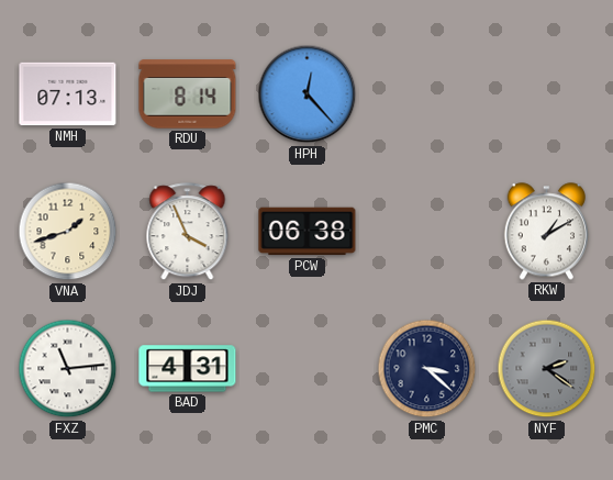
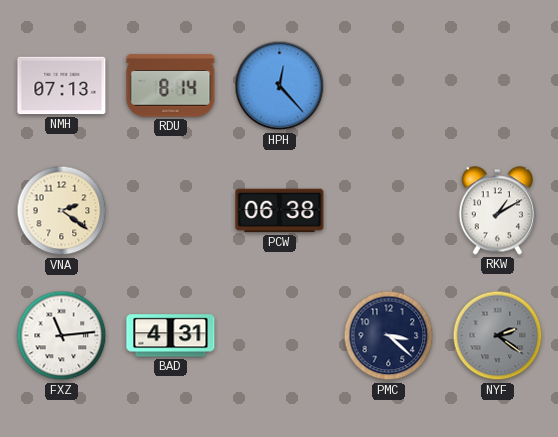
VNA: 1:42 -> 2:21
JDJ: 3:56 -> none
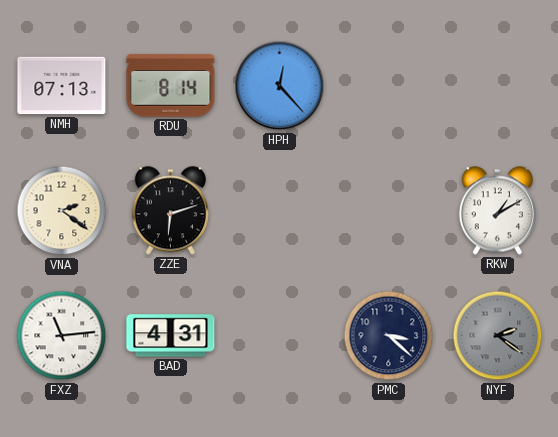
ZZE: none -> 6:12
PCW: 06:38 -> none
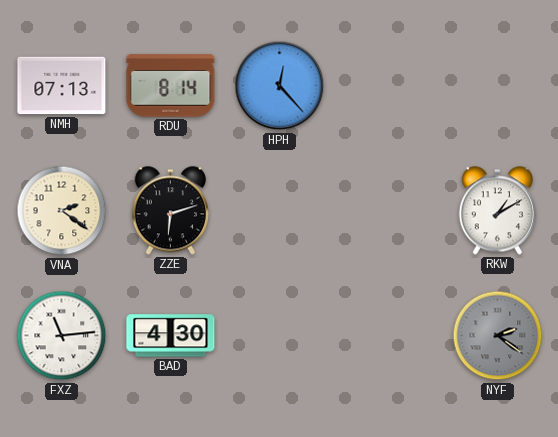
BAD: 4:31 -> 4:30
PMC: 3:22 -> none
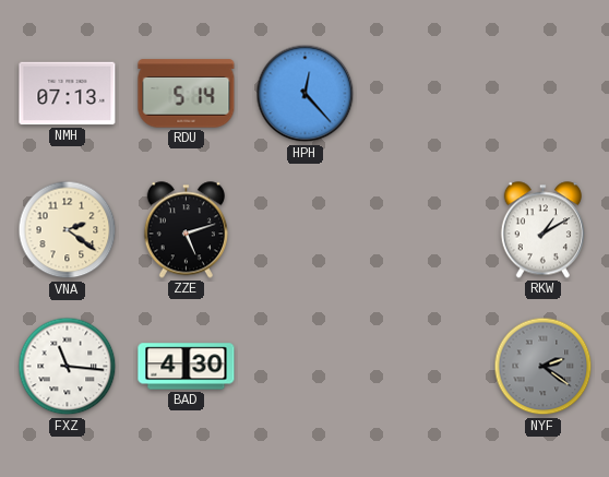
RDU: 8:14 -> 5:14
ZZE: 6:12 -> 5:12
FXZ: 11:14 -> 11:16
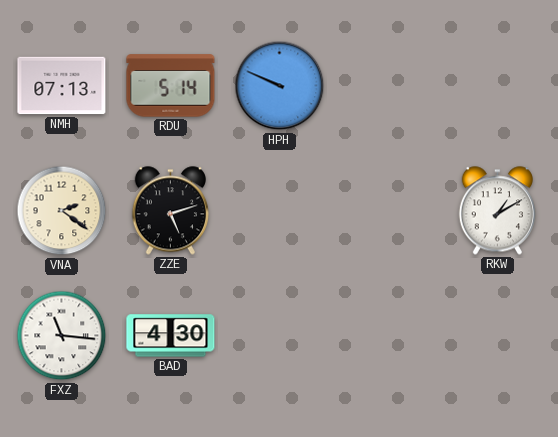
HPH: 12:23 -> 9:49
NYF: 2:21 -> none
